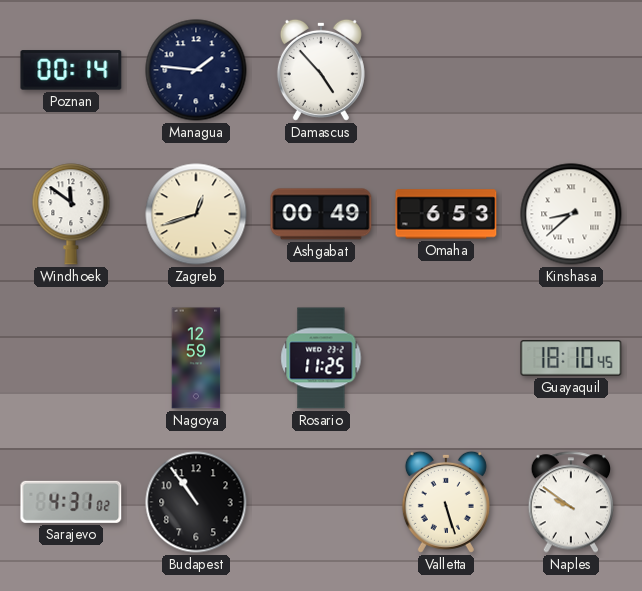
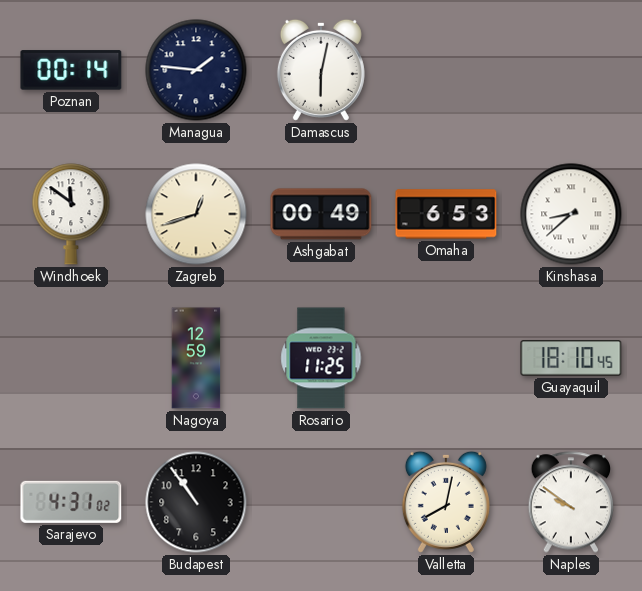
Damascus: 4:53 -> 6:02
Valletta: 5:27 -> 8:02
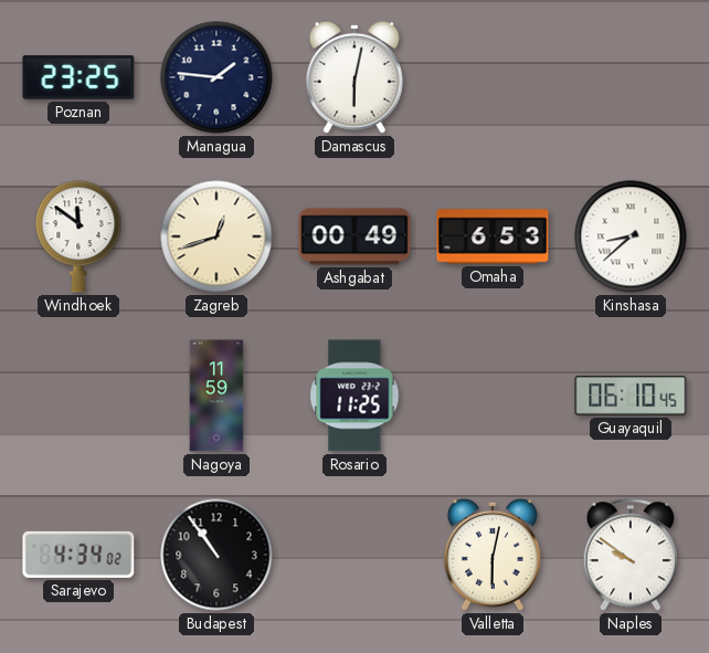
Poznan: 00:14 -> 23:25
Nagoya: 12:59 -> 11:59
Guayaquil: 18:10 -> 06:10
Sarajevo: 4:31 -> 4:34
Valletta: 8:02 -> 6:02
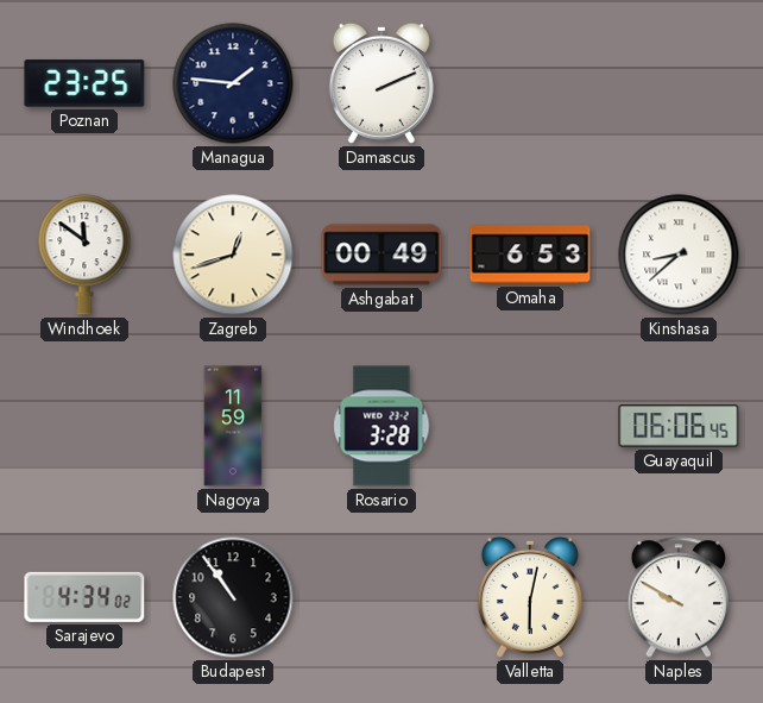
Damascus: 6:02 -> 2:11
Rosario: 11:25 -> 3:28
Guayaquil: 06:10 -> 06:06
Naples: 9:51 -> 9:50
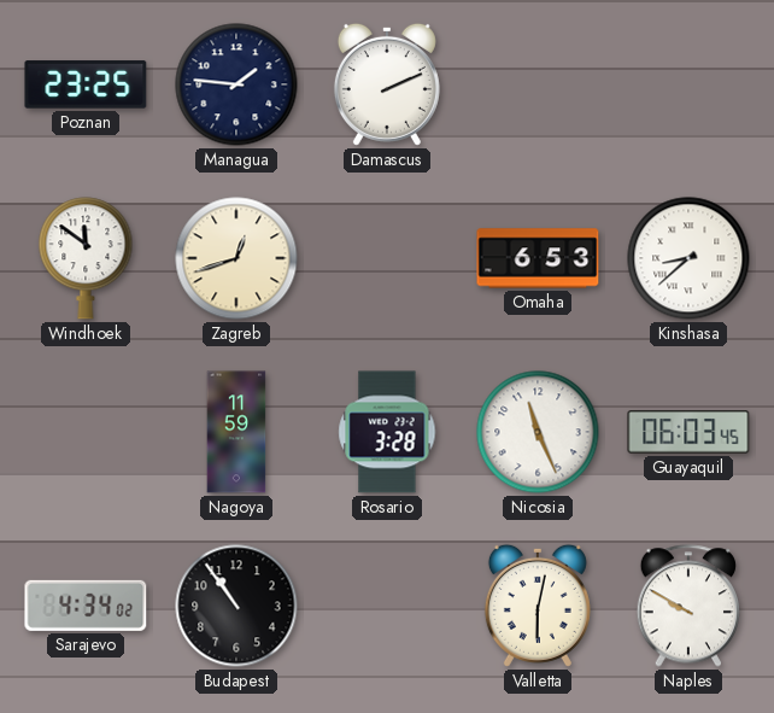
Ashgabat: 00:49 -> none
Nicosia: none -> 11:26
Guayaquil: 06:06 -> 06:03
